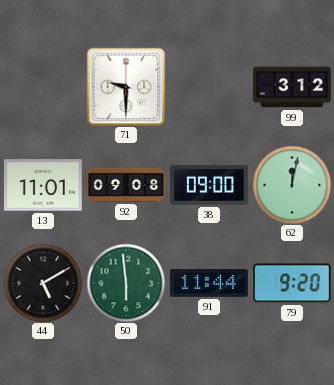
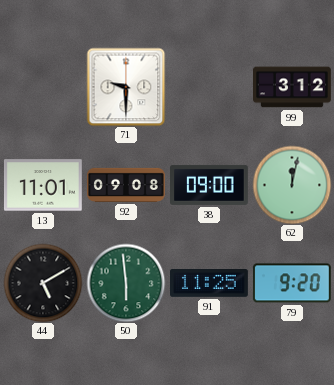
91: 11:44 -> 11:25
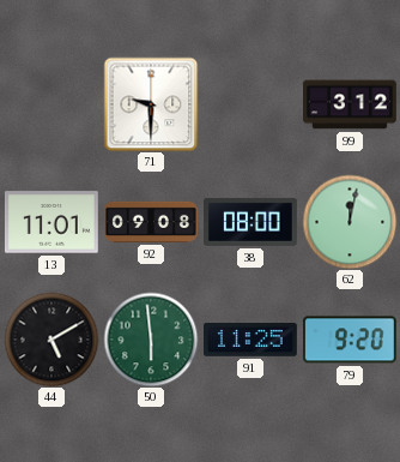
38: 09:00 -> 08:00
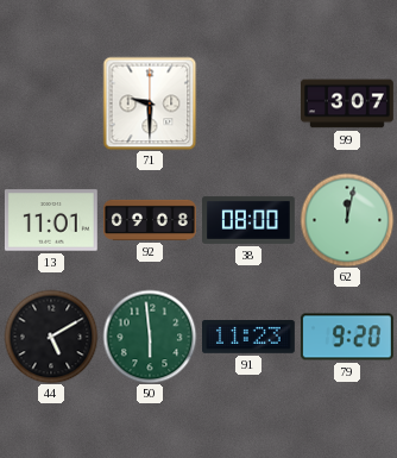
99: 3:12 -> 3:07
91: 11:25 -> 11:23
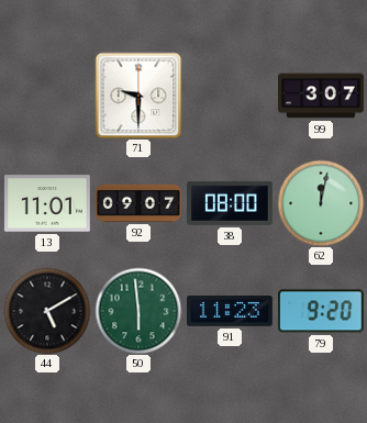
92: 09:08 -> 09:07
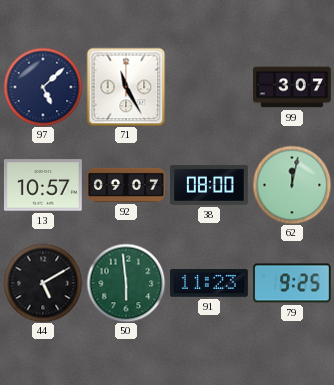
97: none -> 5:08
71: 9:30 -> 11:25
13: 11:01 -> 10:57
79: 9:20 -> 9:25
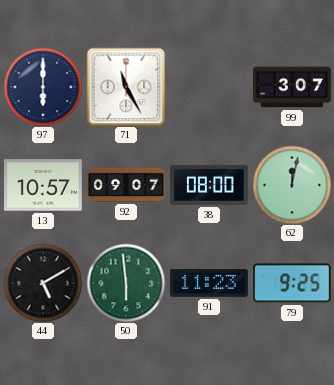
97: 5:08 -> 6:00
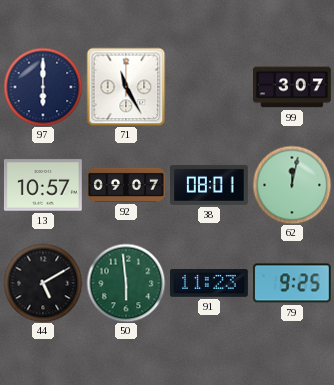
38: 08:00 -> 08:01
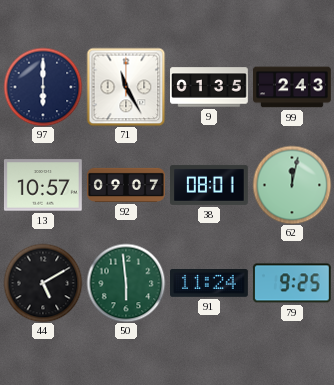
9: none -> 01:35
99: 3:07 -> 2:43
91: 11:23 -> 11:24
